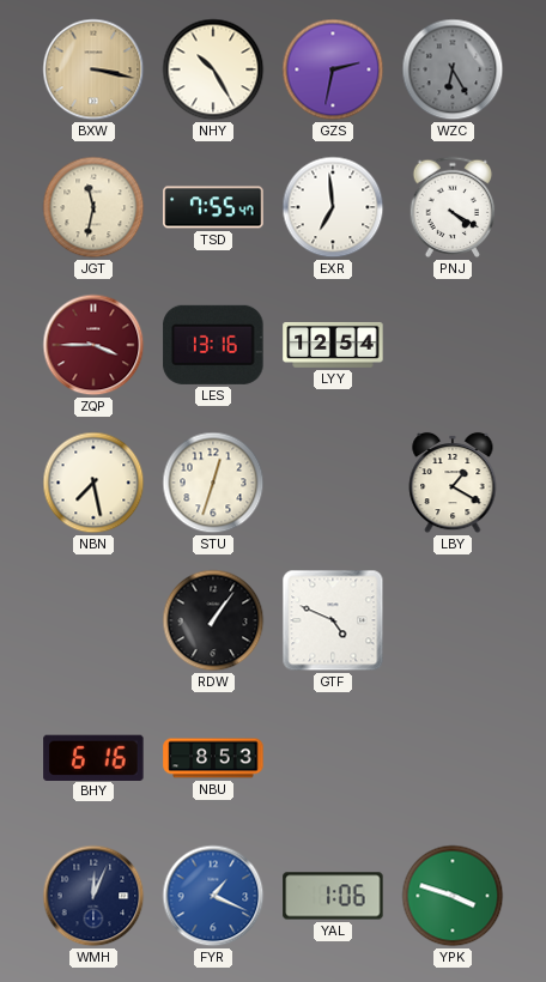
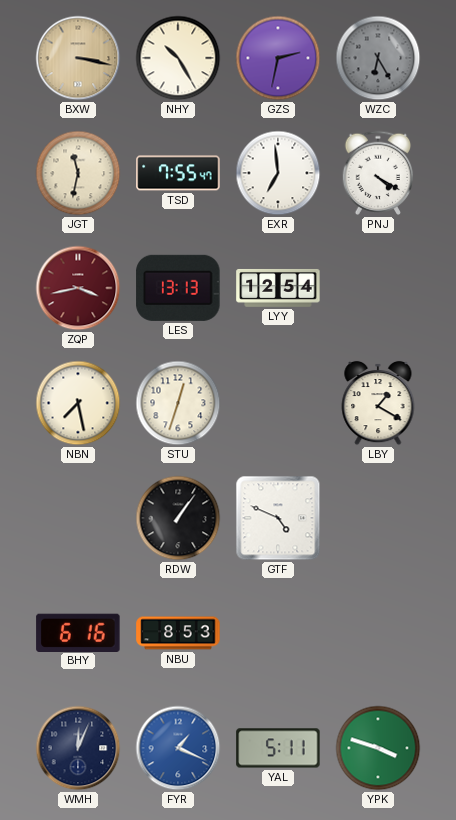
ZQP: 3:45 -> 3:43
LES: 13:16 -> 13:13
YAL: 1:06 -> 5:11
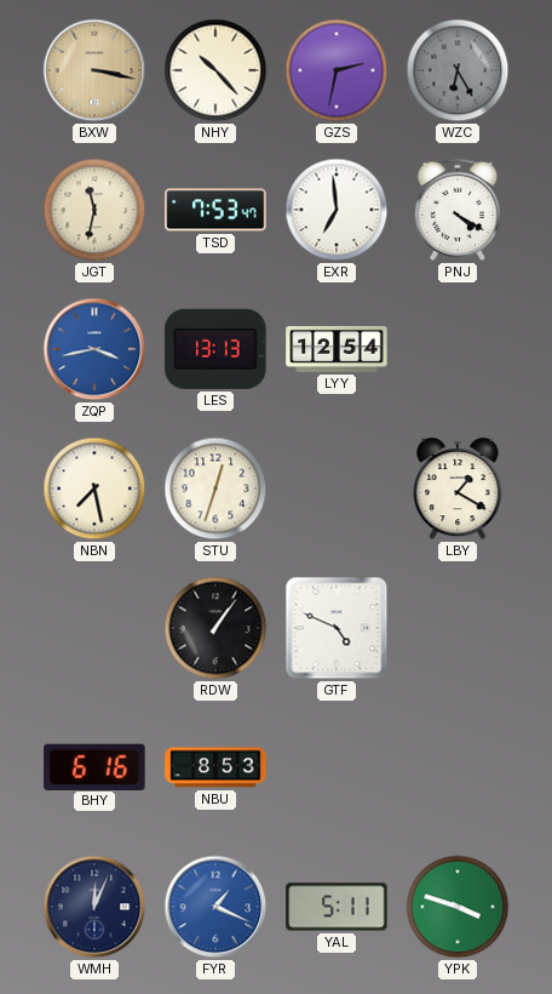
NHY: 10:25 -> 10:23
TSD: 7:55 -> 7:53
ZQP dial: burgundy -> blue
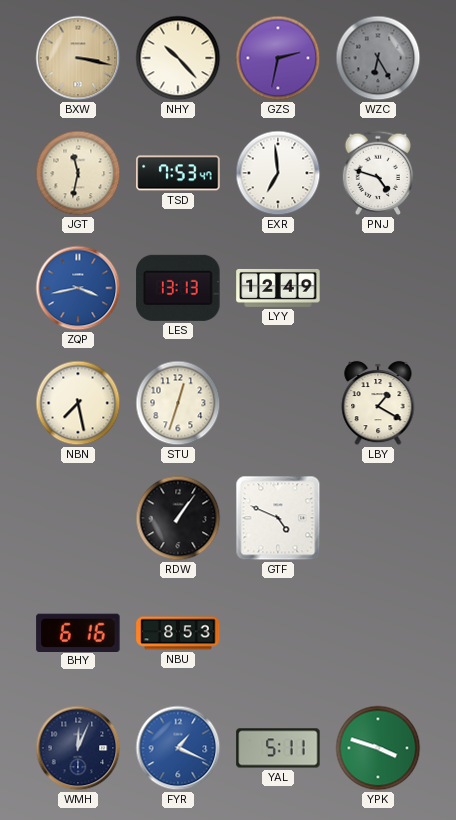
PNJ: 4:20 -> 4:48
LYY: 12:54 -> 12:49
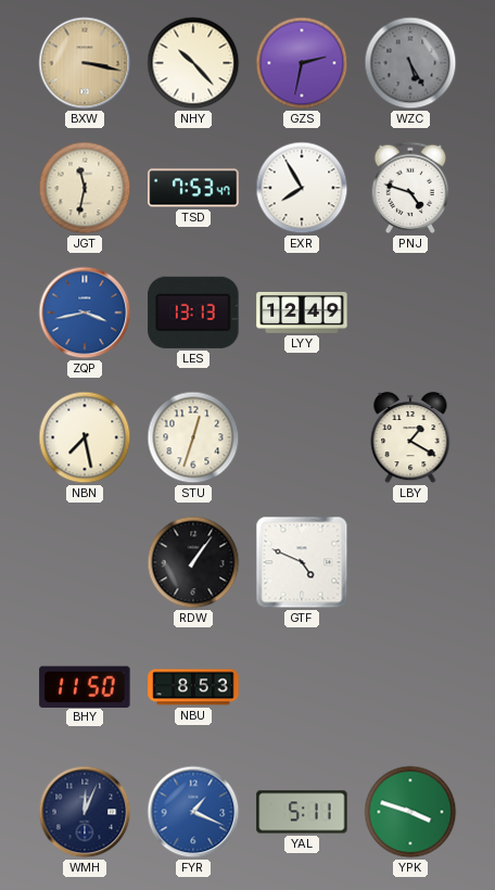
WZC: 6:25 -> 5:25
EXR: 6:59 -> 7:55
BHY: 6:16 -> 11:50
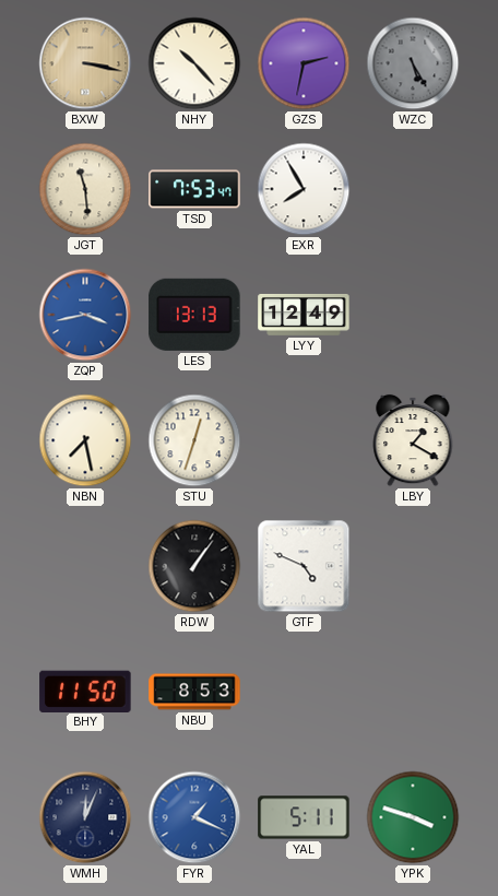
JGT: 11:32 -> 11:29
PNJ: 4:48 -> none
